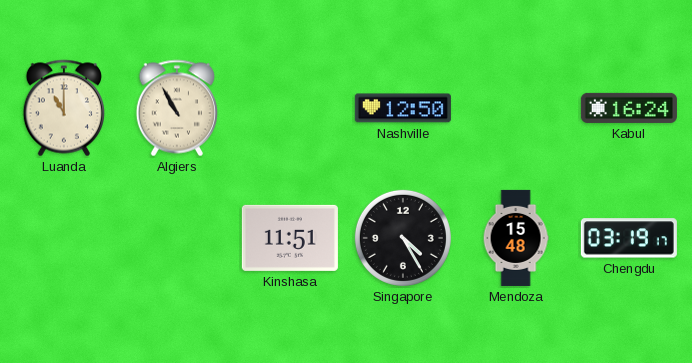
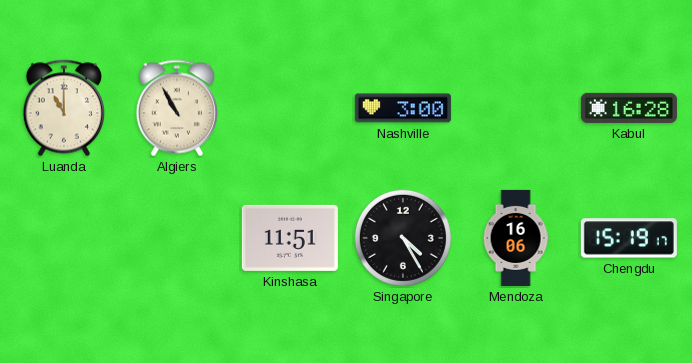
Nashville: 12:50 -> 3:00
Kabul: 16:24 -> 16:28
Mendoza: 15:48 -> 16:06
Chengdu: 03:19 -> 15:19
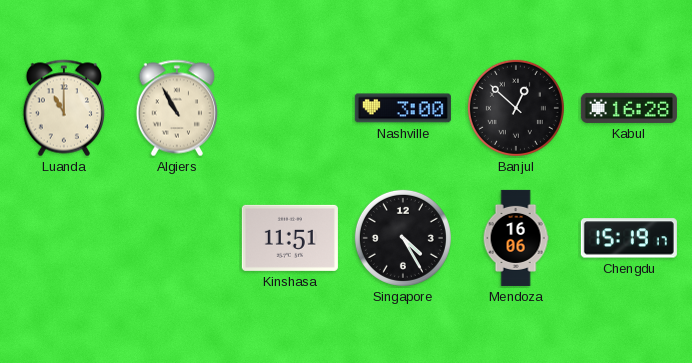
Banjul: none -> 12:52
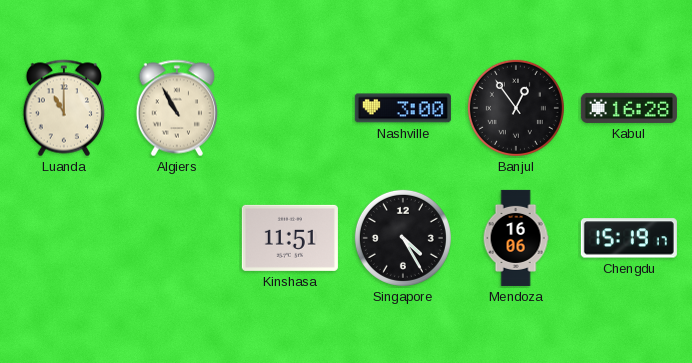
Banjul: 12:52 -> 12:54
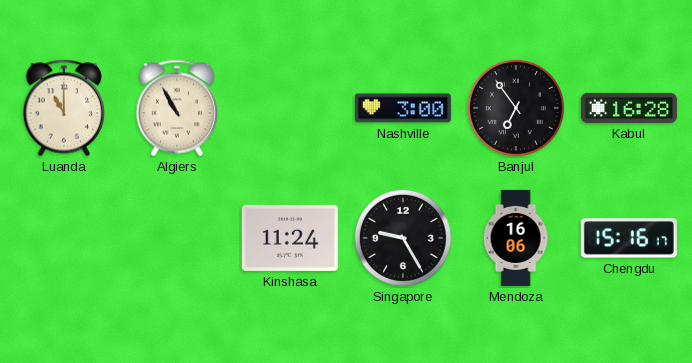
Banjul: 12:54 -> 6:54
Kinshasa: 11:51 -> 11:24
Singapore: 4:25 -> 9:25
Chengdu: 15:19 -> 15:16
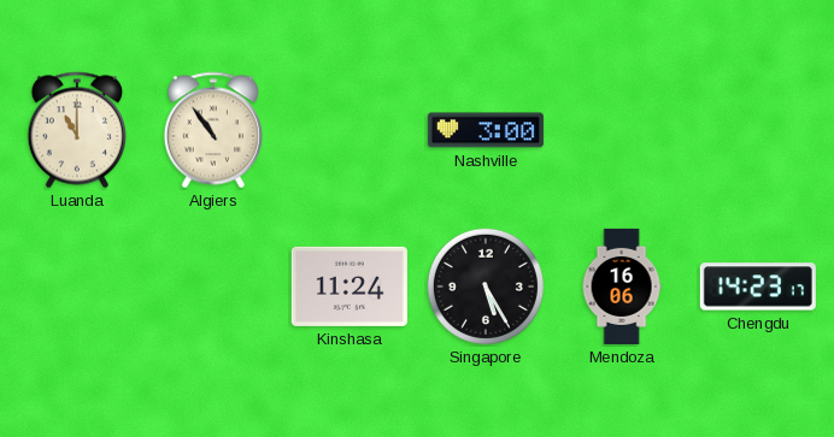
Algiers: 10:55 -> 10:54
Banjul: 6:54 -> none
Kabul: 16:28 -> none
Singapore: 9:25 -> 5:25
Chengdu: 15:16 -> 14:23
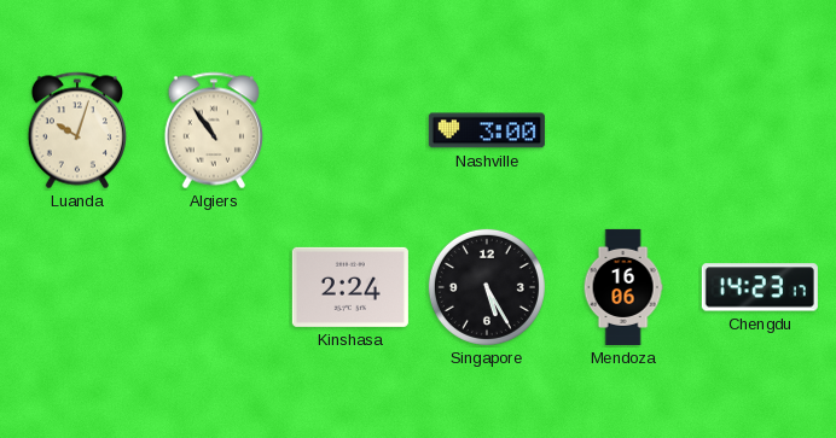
Luanda: 11:00 -> 10:03
Kinshasa: 11:24 -> 2:24
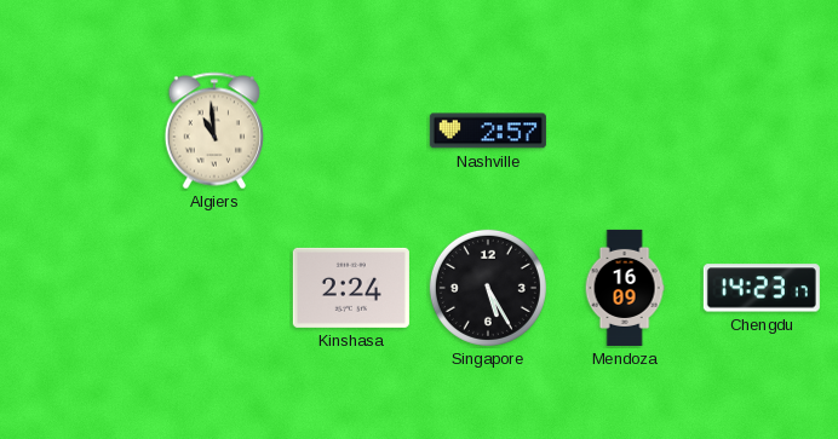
Luanda: 10:03 -> none
Algiers: 10:54 -> 10:59
Nashville: 3:00 -> 2:57
Mendoza: 16:06 -> 16:09
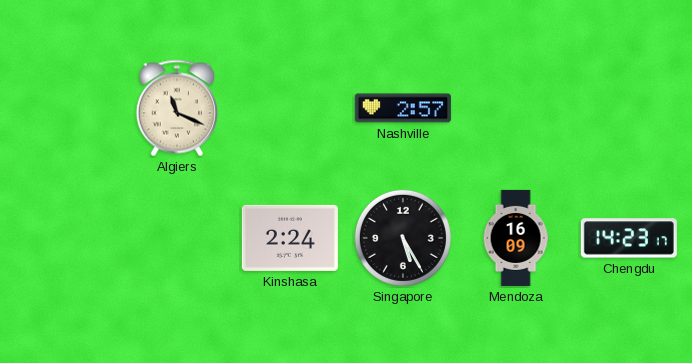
Algiers: 10:59 -> 11:19
